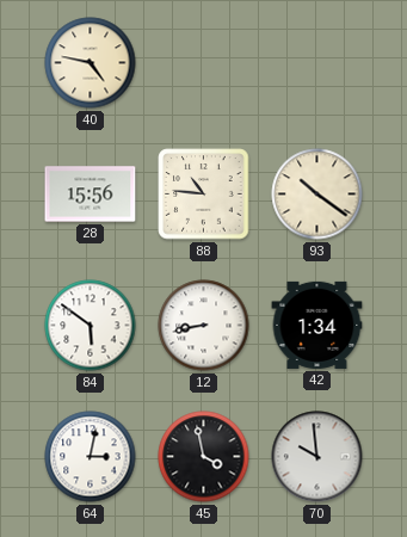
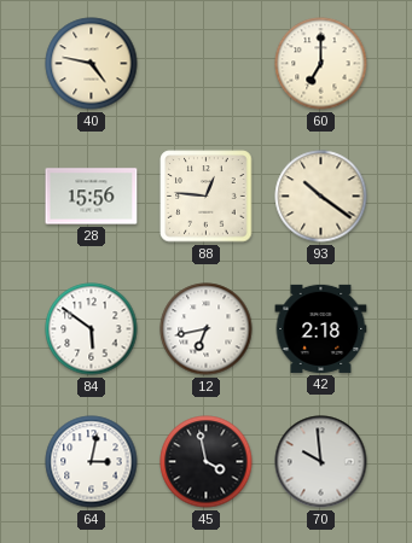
60: none -> 7:00
88: 10:46 -> 12:46
12: 8:43 -> 6:43
42: 1:34 -> 2:18
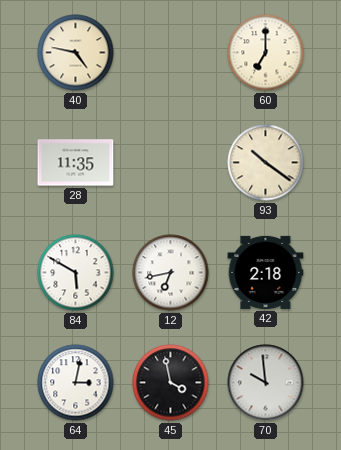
28: 15:56 -> 11:35
88: 12:46 -> none
84: 5:51 -> 5:50
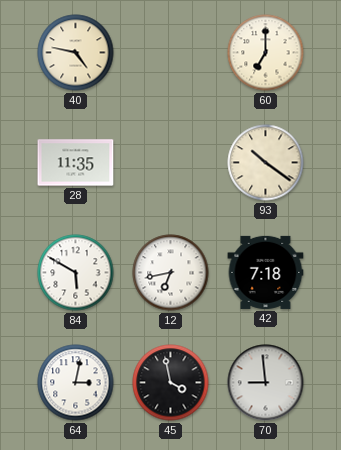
42: 2:18 -> 7:18
70: 9:59 -> 8:59
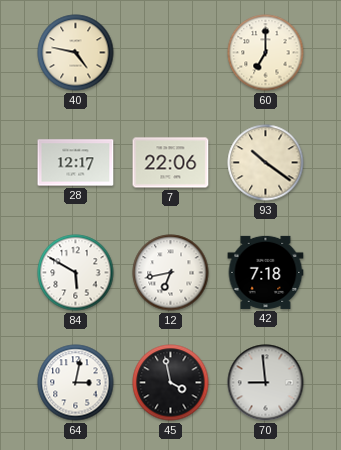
28: 11:35 -> 12:17
7: none -> 22:06
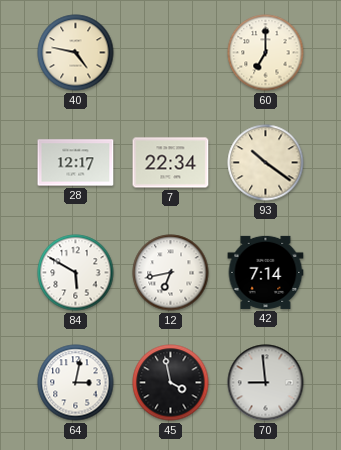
7: 22:06 -> 22:34
42: 7:18 -> 7:14
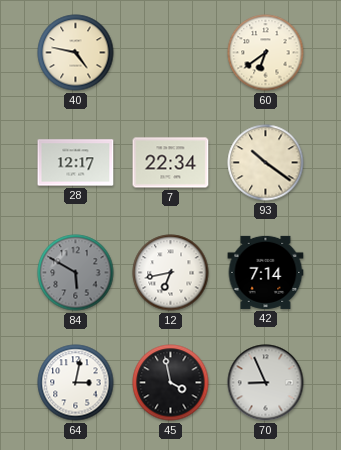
60: 7:00 -> 6:39
84 dial: white -> grey
70: 8:59 -> 8:56
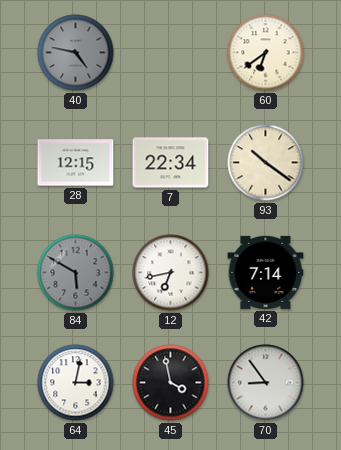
40 dial: cream -> grey
28: 12:17 -> 12:15
70: 8:56 -> 8:54
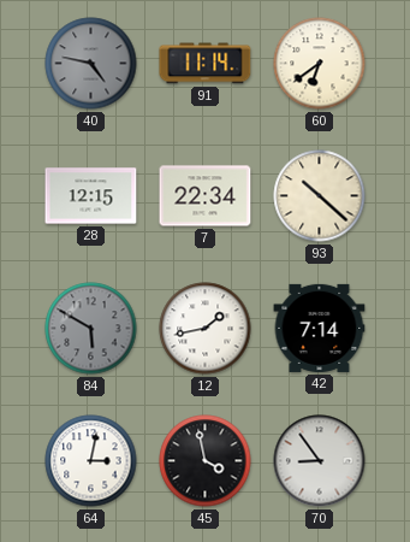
91: none -> 11:14
93: 10:21 -> 10:22
12: 6:43 -> 1:43
